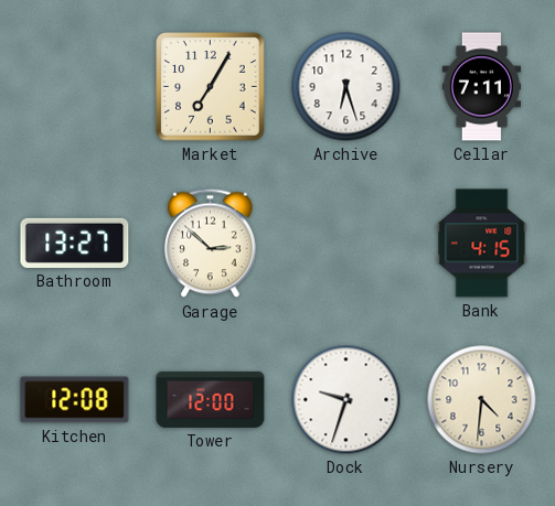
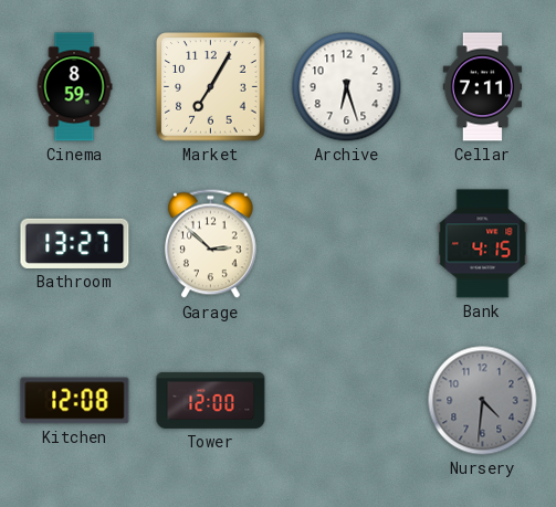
Cinema: none -> 8:59
Dock: 9:33 -> none
Nursery dial: cream -> grey
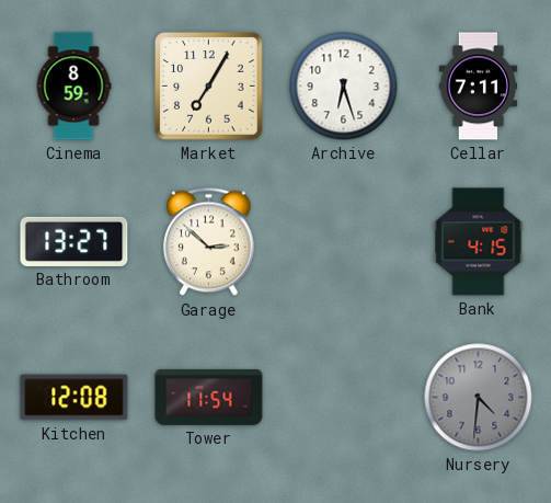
Tower: 12:00 -> 11:54
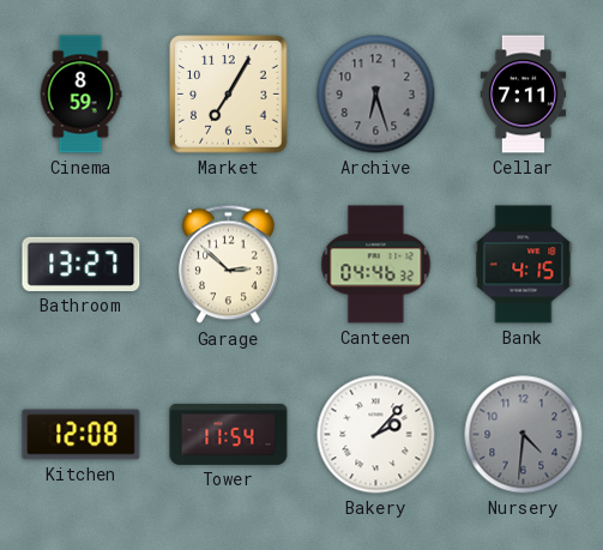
Archive dial: white -> grey
Canteen: none -> 04:46
Bakery: none -> 2:07
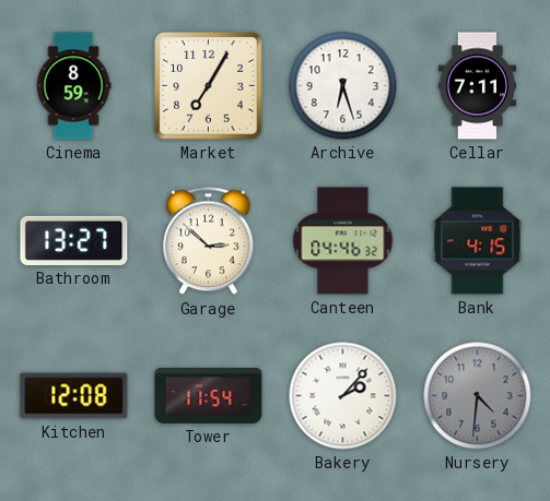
Archive dial: grey -> white
